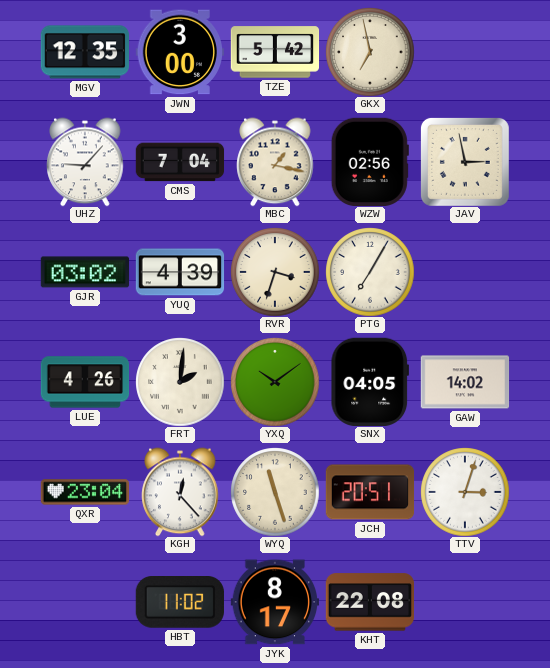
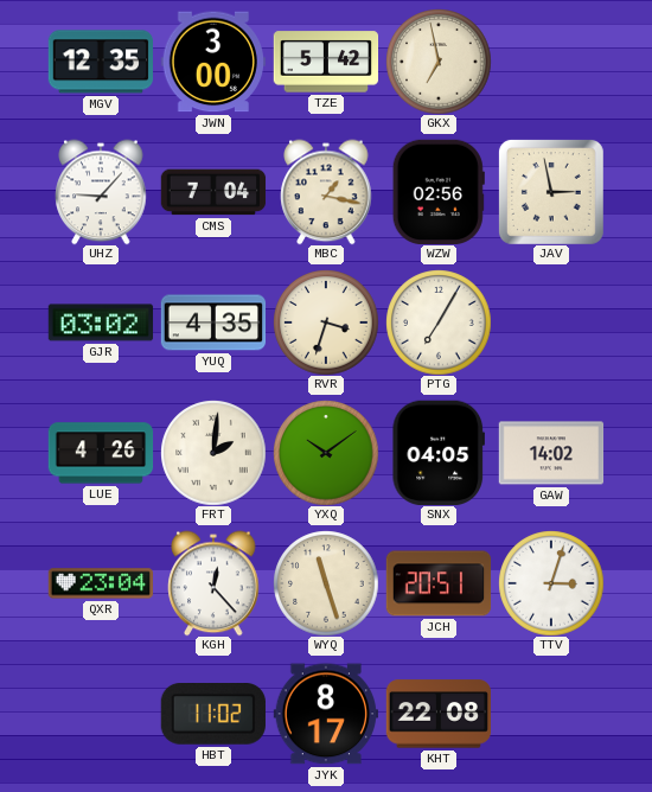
YUQ: 4:39 -> 4:35
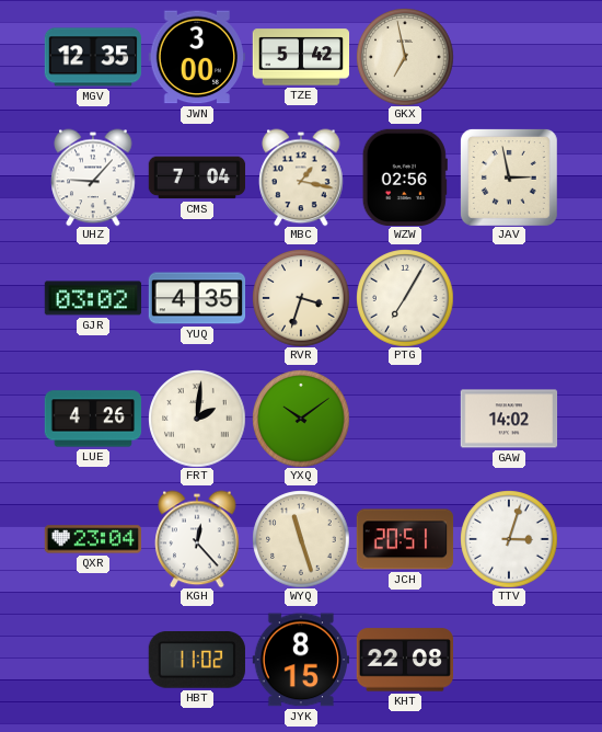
SNX: 04:05 -> none
JYK: 8:17 -> 8:15
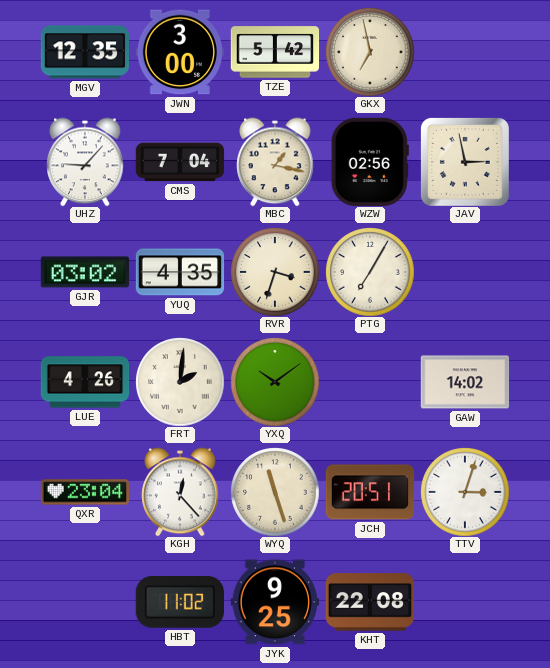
JYK: 8:15 -> 9:25
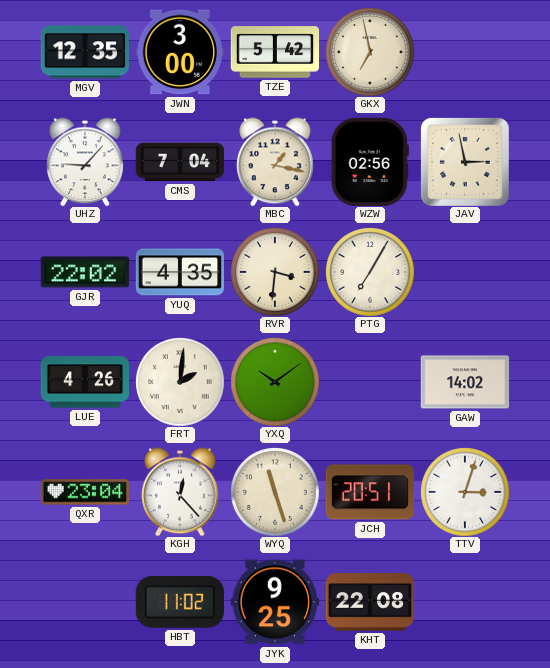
GJR: 03:02 -> 22:02
RVR: 3:33 -> 3:31
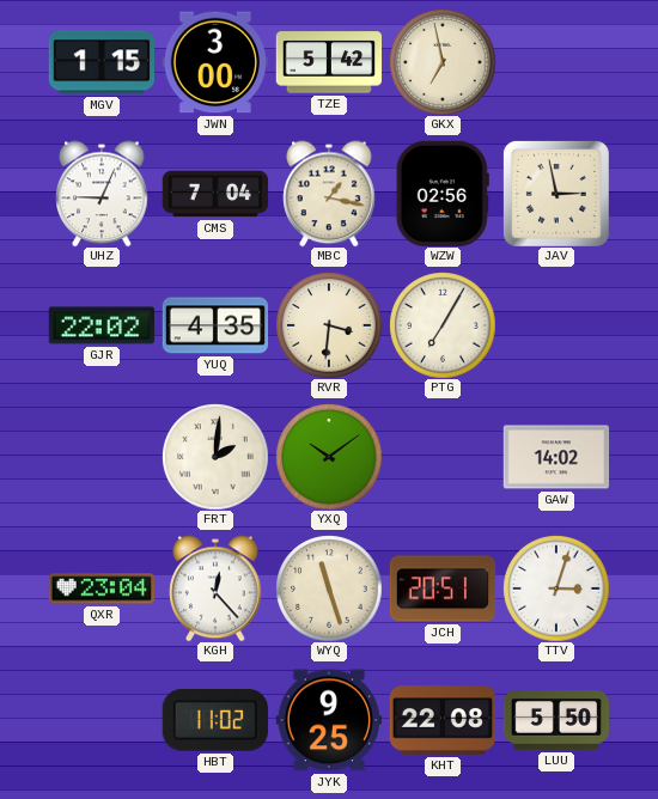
MGV: 12:35 -> 1:15
UHZ: 9:07 -> 9:04
LUE: 4:26 -> none
LUU: none -> 5:50
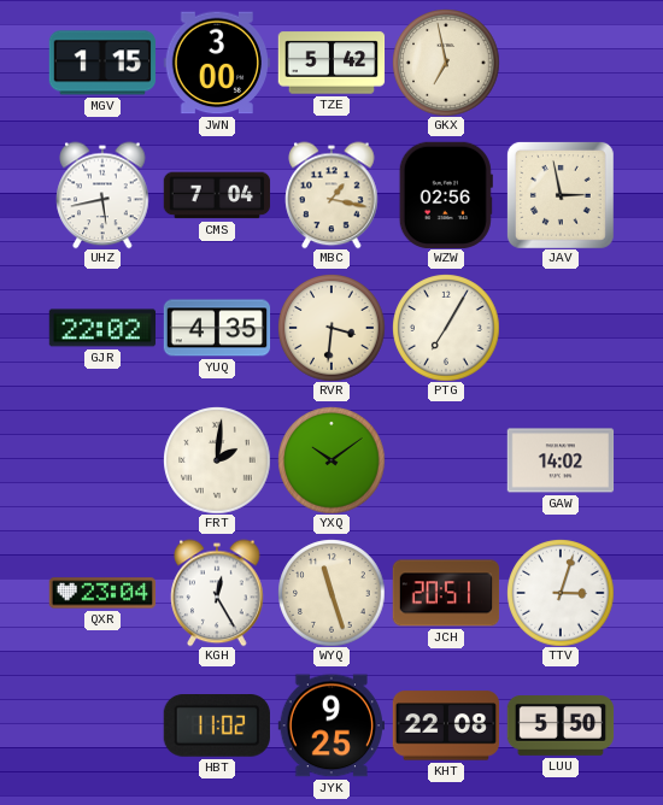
UHZ: 9:04 -> 5:43
KGH: 12:23 -> 12:25
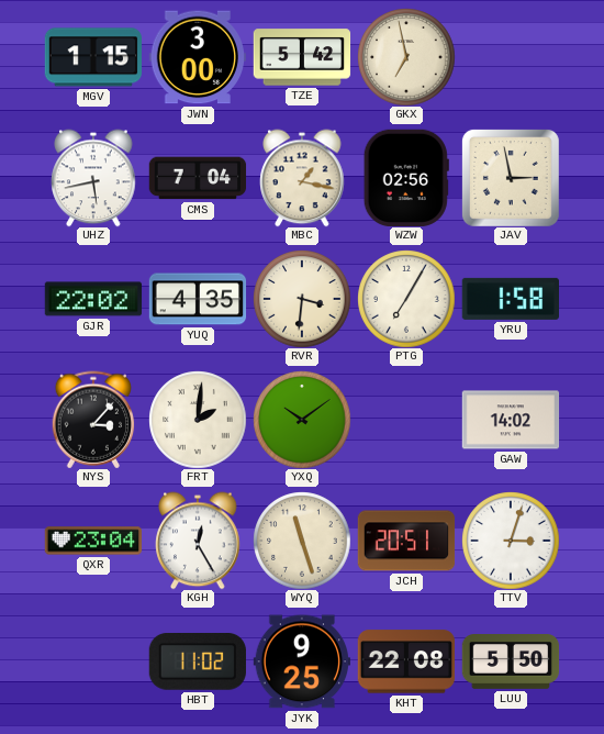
YRU: none -> 1:58
NYS: none -> 3:07
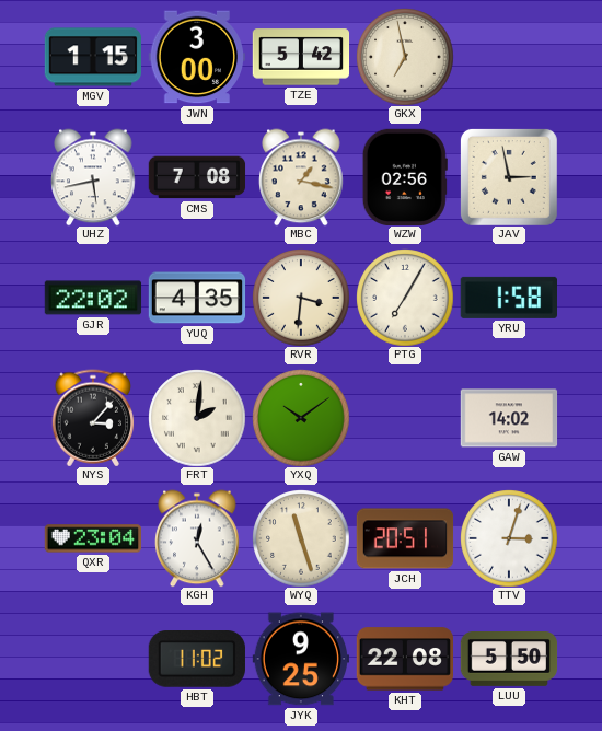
CMS: 7:04 -> 7:08
